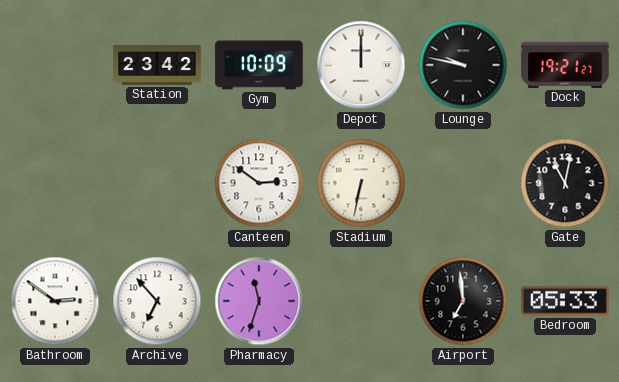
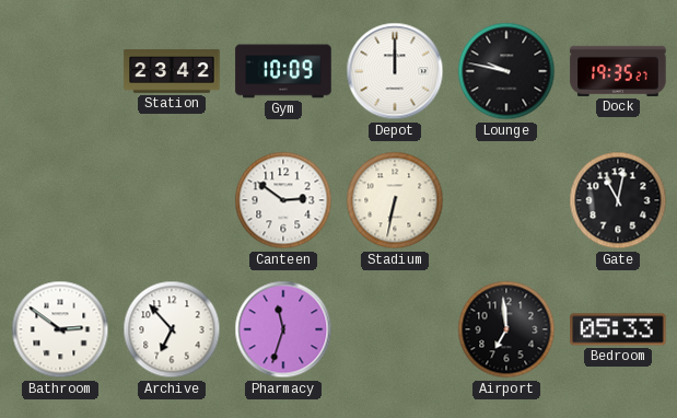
Dock: 19:21 -> 19:35
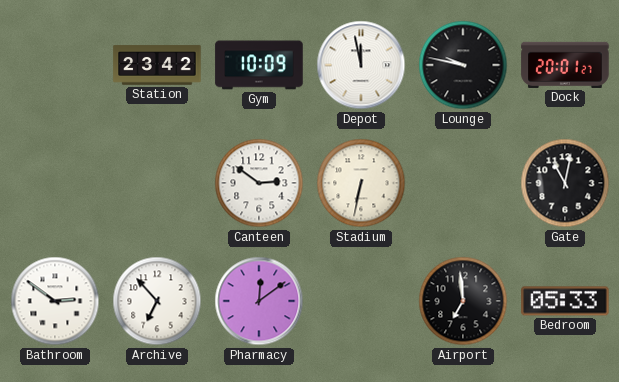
Depot: 12:00 -> 11:58
Dock: 19:35 -> 20:01
Pharmacy: 11:33 -> 12:09
